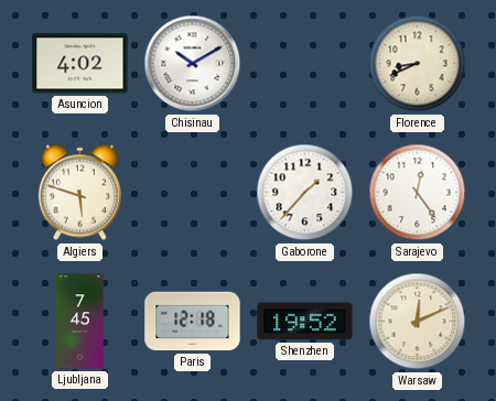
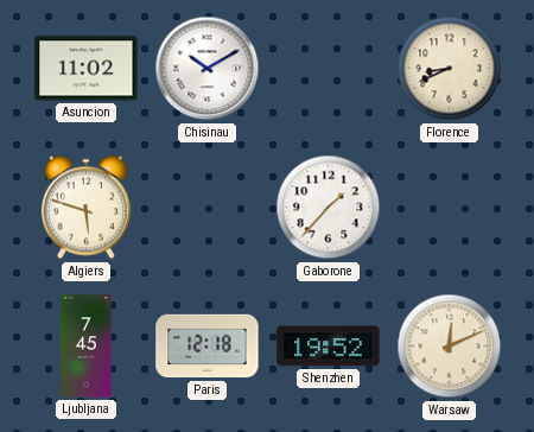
Asuncion: 4:02 -> 11:02
Sarajevo: 12:24 -> none
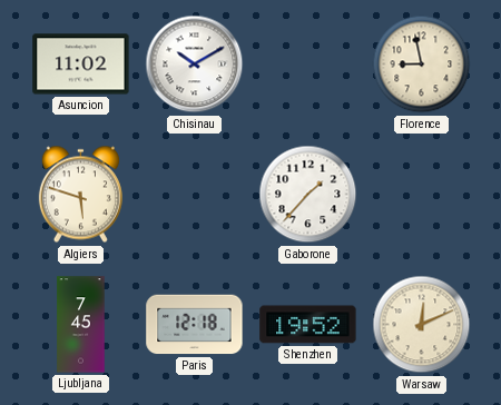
Florence: 8:41 -> 8:58
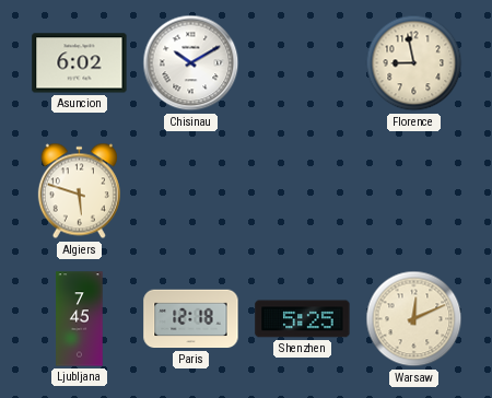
Asuncion: 11:02 -> 6:02
Gaborone: 1:37 -> none
Shenzhen: 19:52 -> 5:25
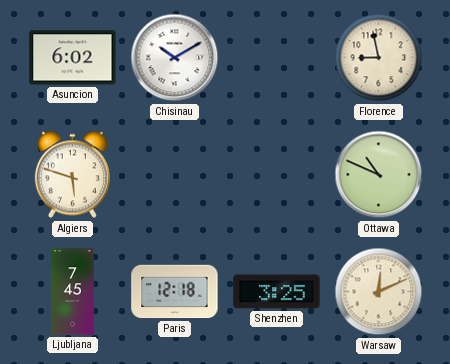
Ottawa: none -> 10:49
Shenzhen: 5:25 -> 3:25
